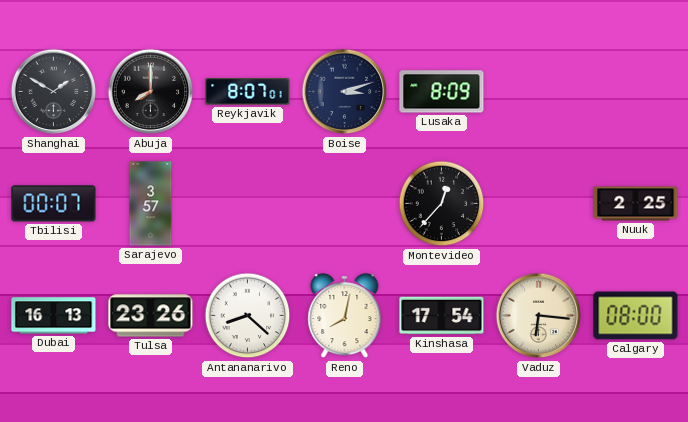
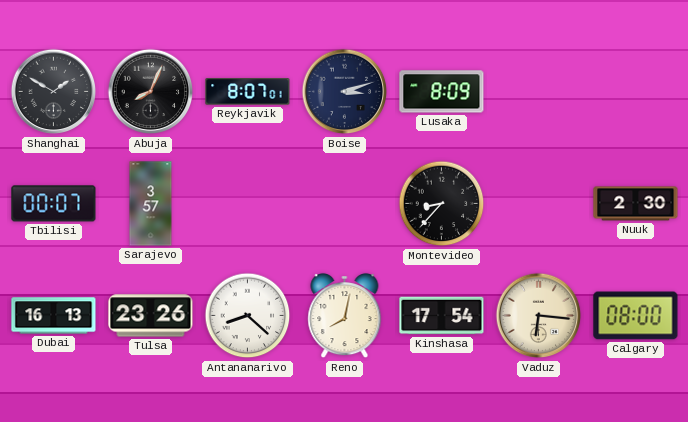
Abuja: 8:00 -> 8:04
Montevideo: 12:37 -> 8:37
Nuuk: 2:25 -> 2:30
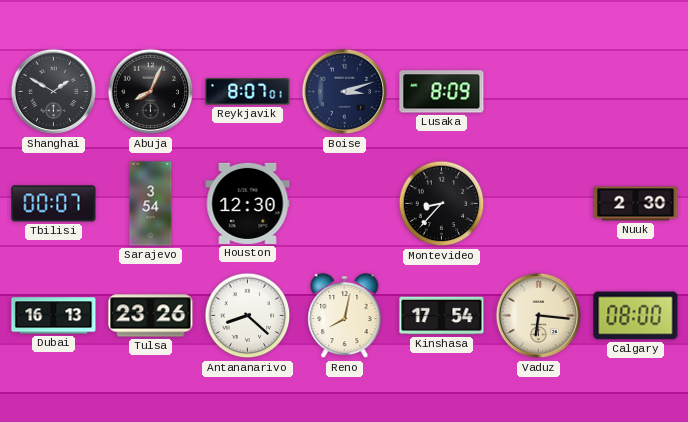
Sarajevo: 3:57 -> 3:54
Houston: none -> 12:30
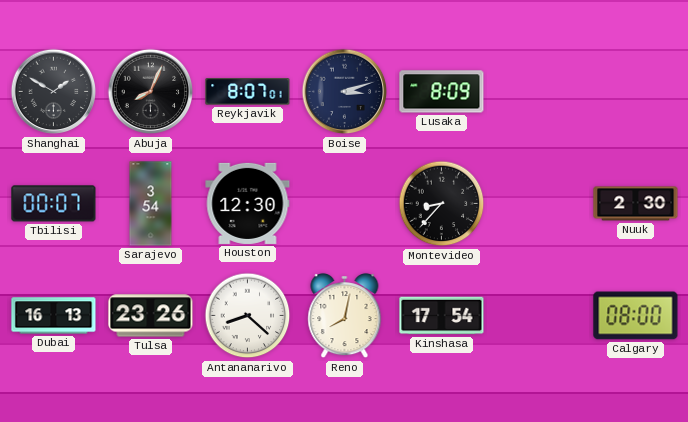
Vaduz: 6:16 -> none
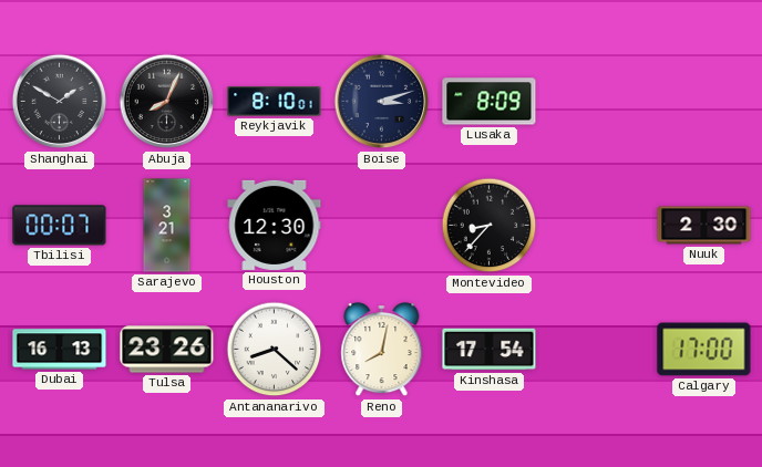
Reykjavik: 8:07 -> 8:10
Sarajevo: 3:54 -> 3:21
Calgary: 08:00 -> 17:00
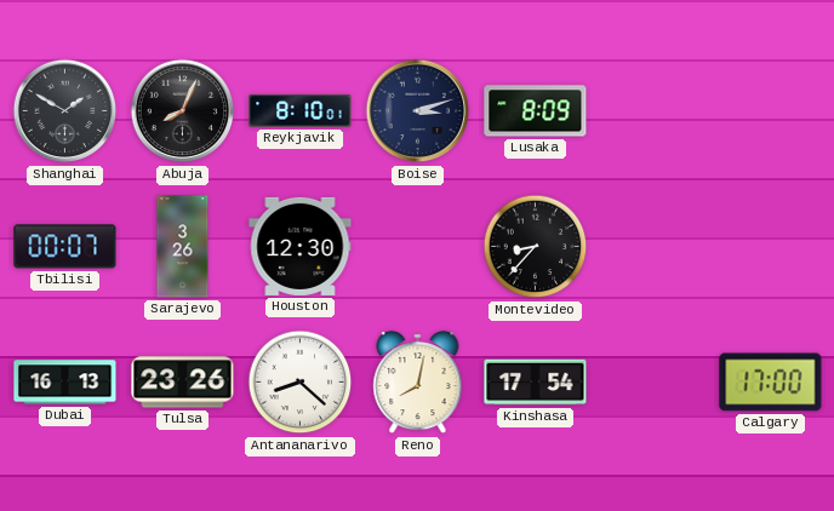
Sarajevo: 3:21 -> 3:26
Nuuk: 2:30 -> none
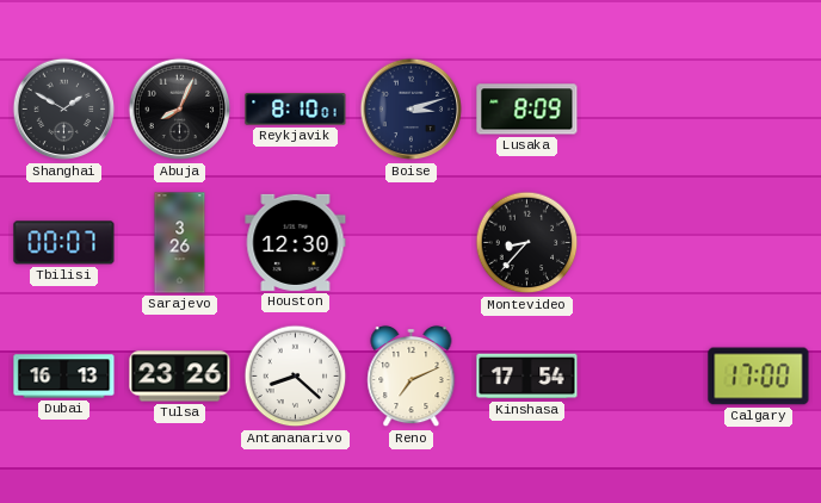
Reno: 8:02 -> 7:11
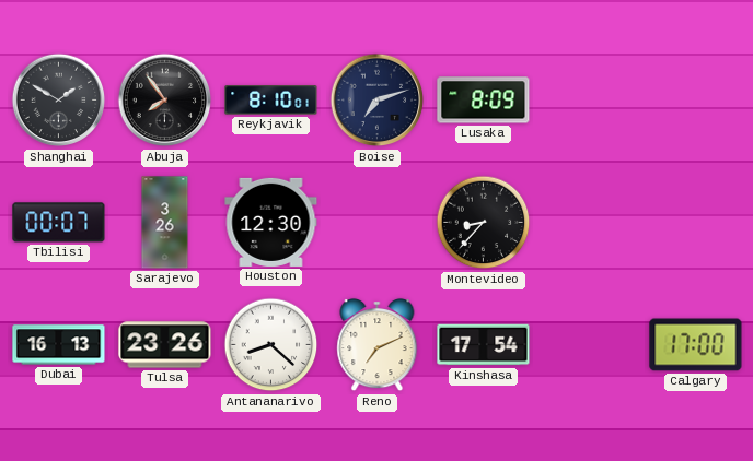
Abuja: 8:04 -> 7:54
Boise: 3:12 -> 7:12
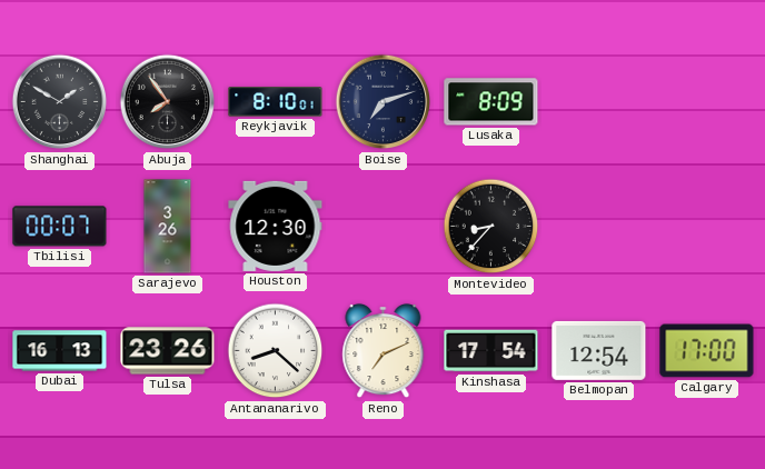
Belmopan: none -> 12:54
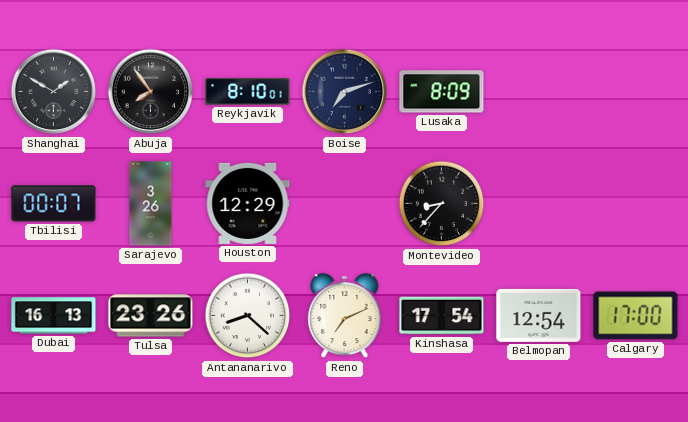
Houston: 12:30 -> 12:29
